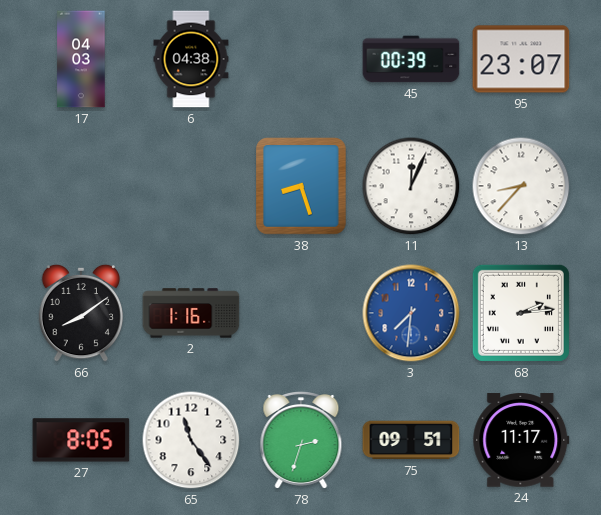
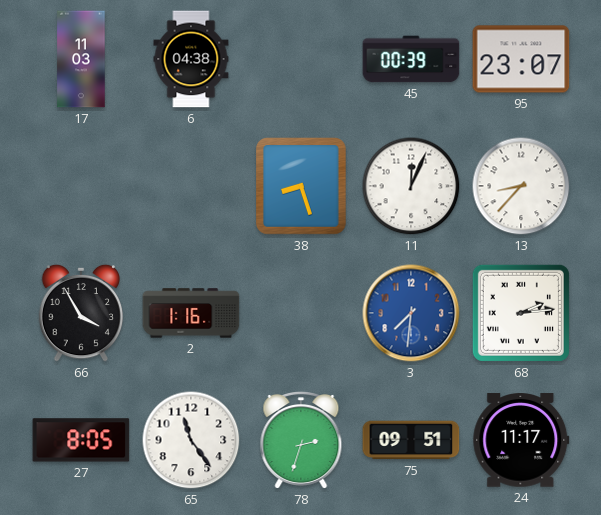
17: 04:03 -> 11:03
66: 8:09 -> 3:55
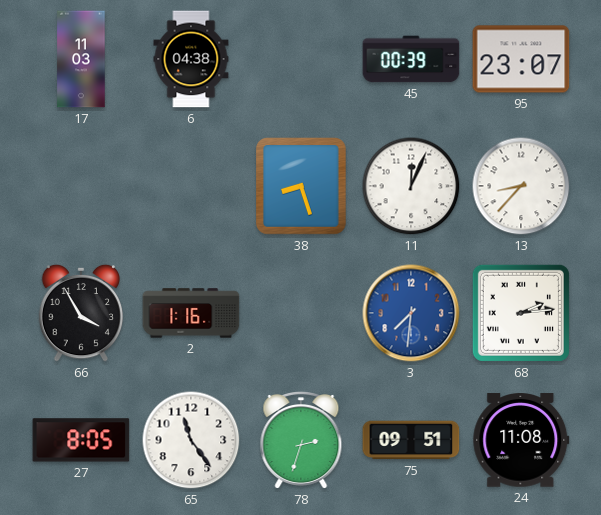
24: 11:17 -> 11:08
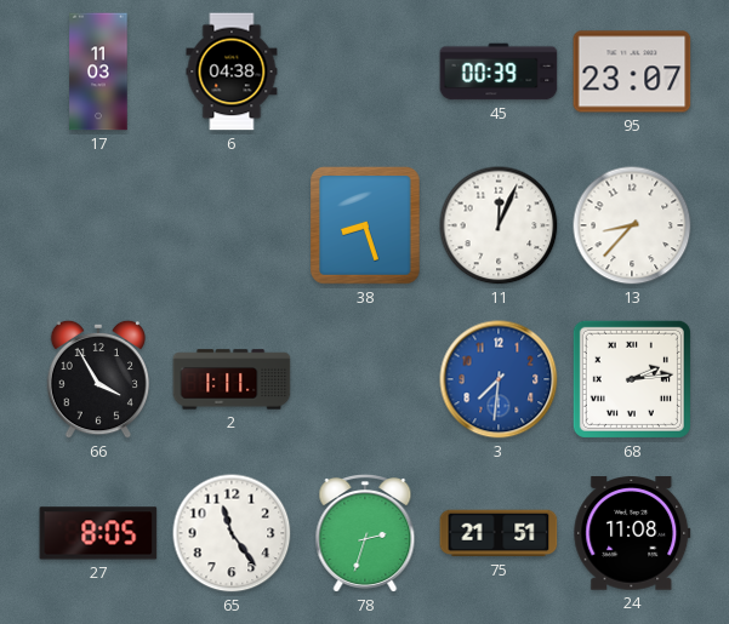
2: 1:16 -> 1:11
75: 09:51 -> 21:51
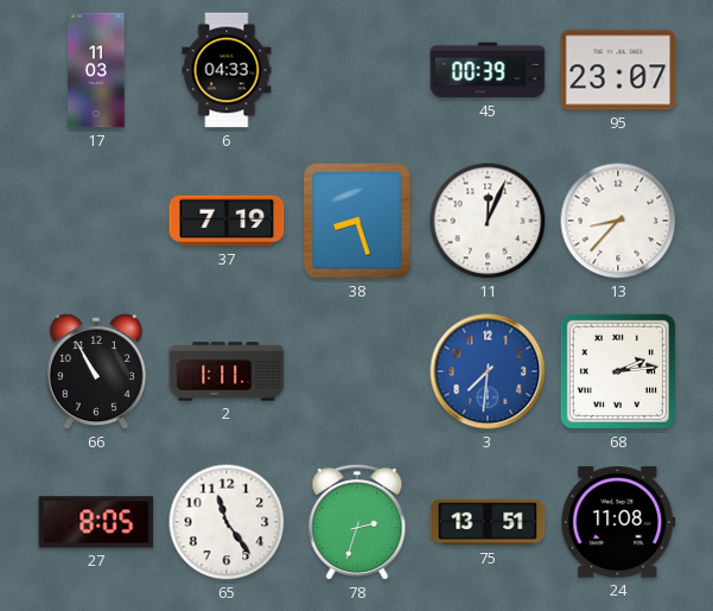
6: 04:38 -> 04:33
37: none -> 7:19
66: 3:55 -> 10:55
75: 21:51 -> 13:51
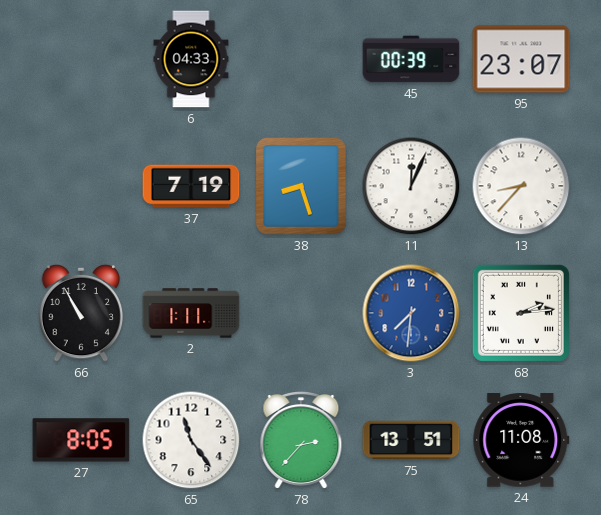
17: 11:03 -> none
78: 2:33 -> 2:37
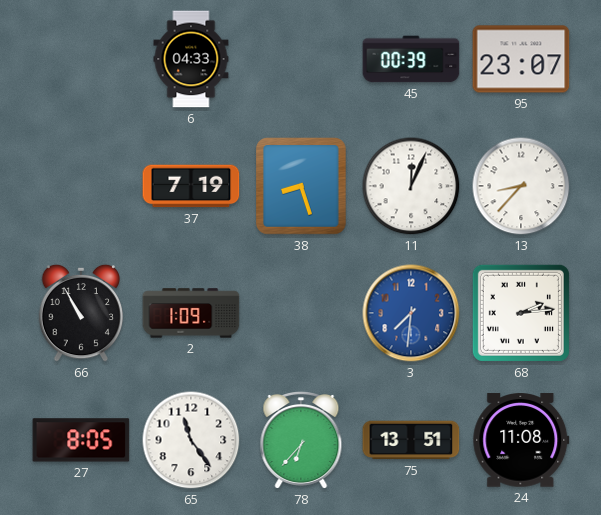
2: 1:11 -> 1:09
78: 2:37 -> 6:37
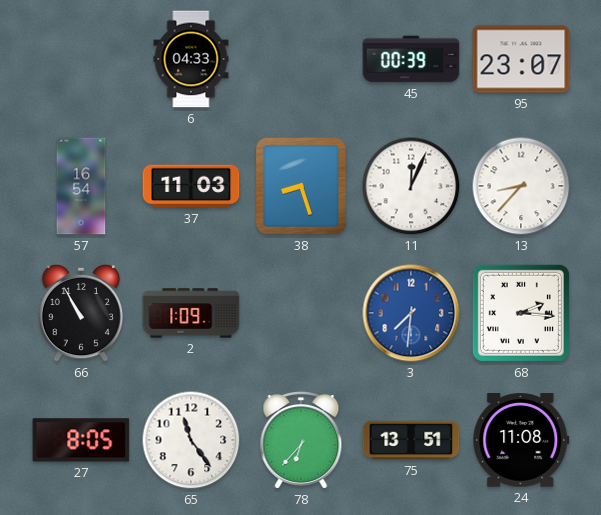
57: none -> 16:54
37: 7:19 -> 11:03
68: 2:14 -> 2:16
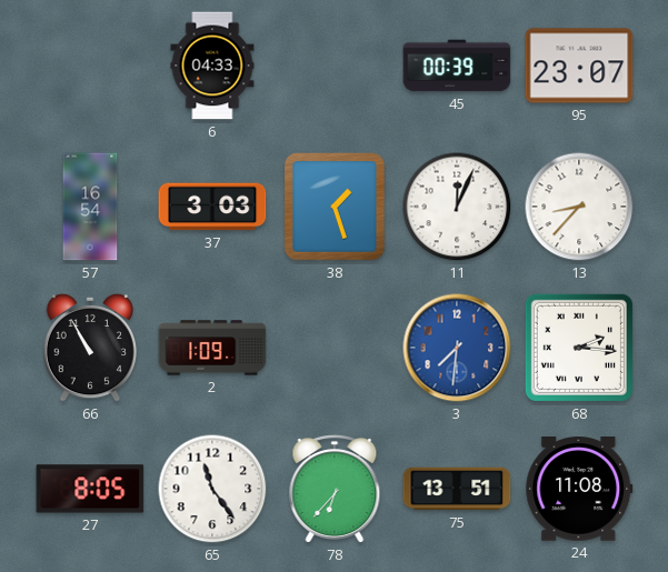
37: 11:03 -> 3:03
38: 8:27 -> 1:27
